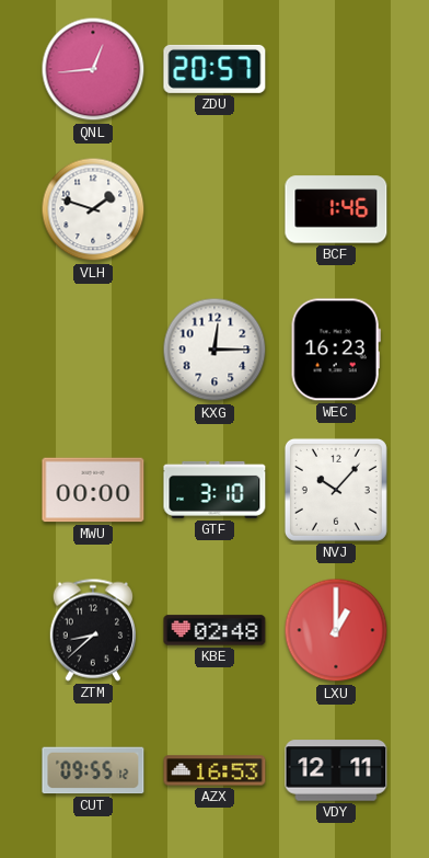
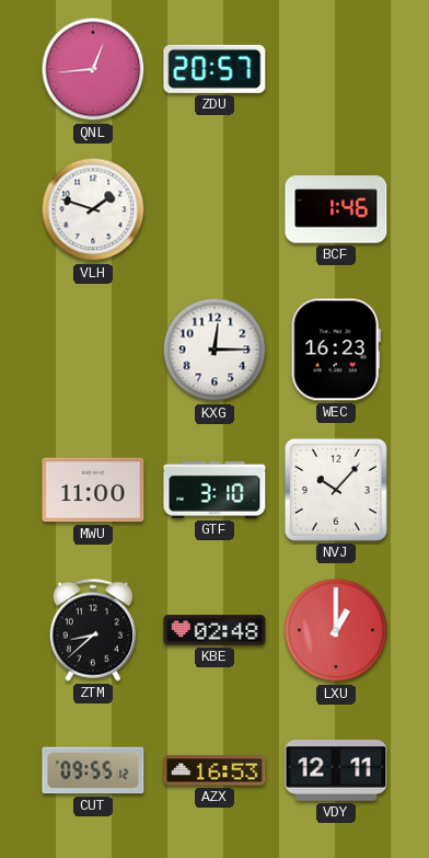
MWU: 00:00 -> 11:00
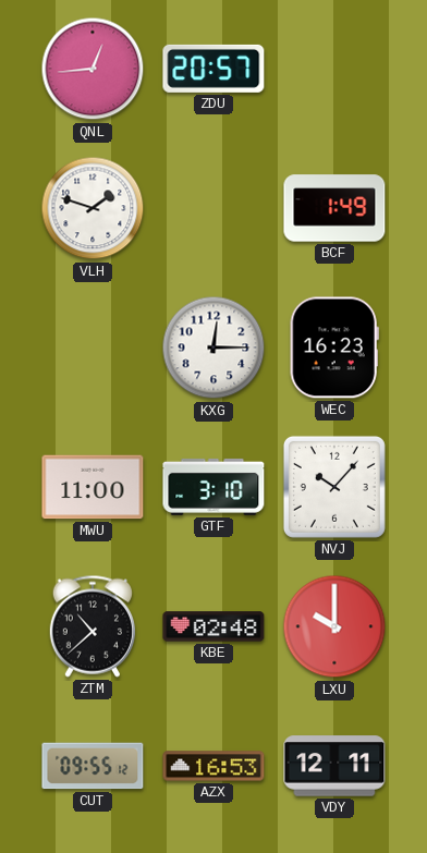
BCF: 1:46 -> 1:49
ZTM: 8:38 -> 10:38
LXU: 1:00 -> 10:00
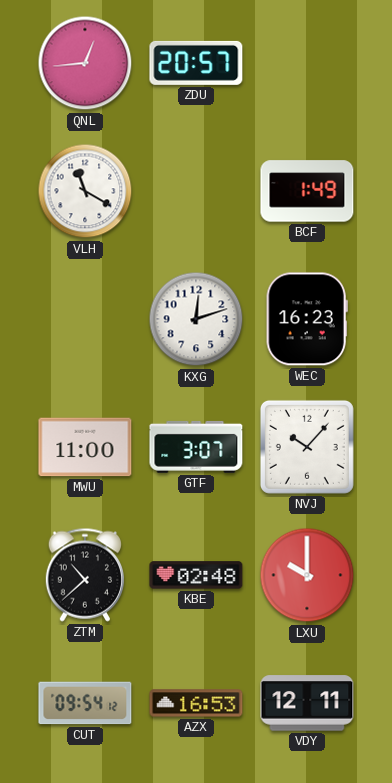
VLH: 1:48 -> 11:20
KXG: 12:15 -> 12:12
GTF: 3:10 -> 3:07
CUT: 09:55 -> 09:54
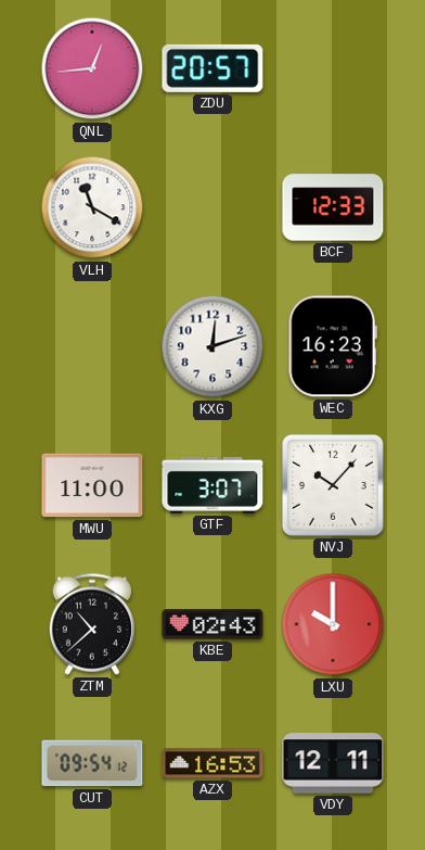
BCF: 1:49 -> 12:33
KBE: 02:48 -> 02:43
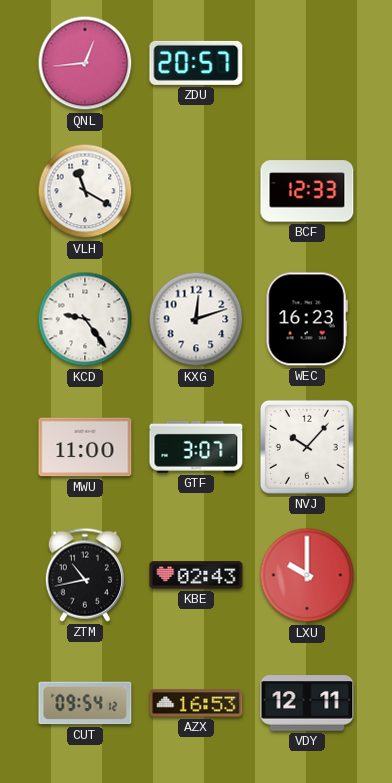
KCD: none -> 9:24
ZTM: 10:38 -> 10:43
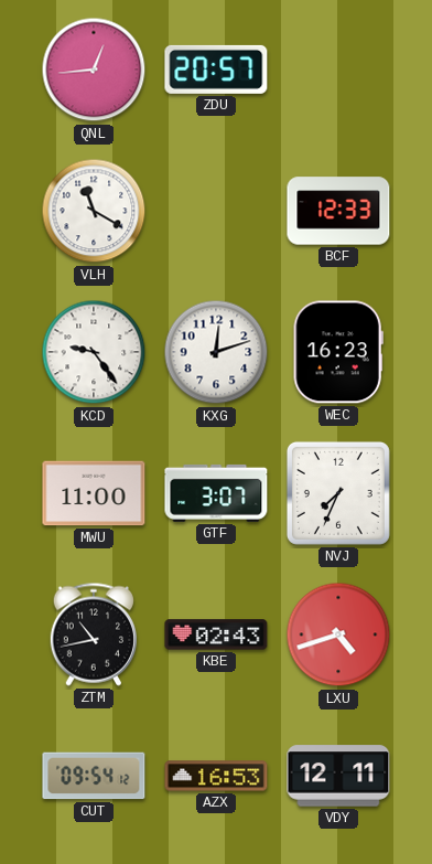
NVJ: 10:07 -> 7:34
LXU: 10:00 -> 4:42
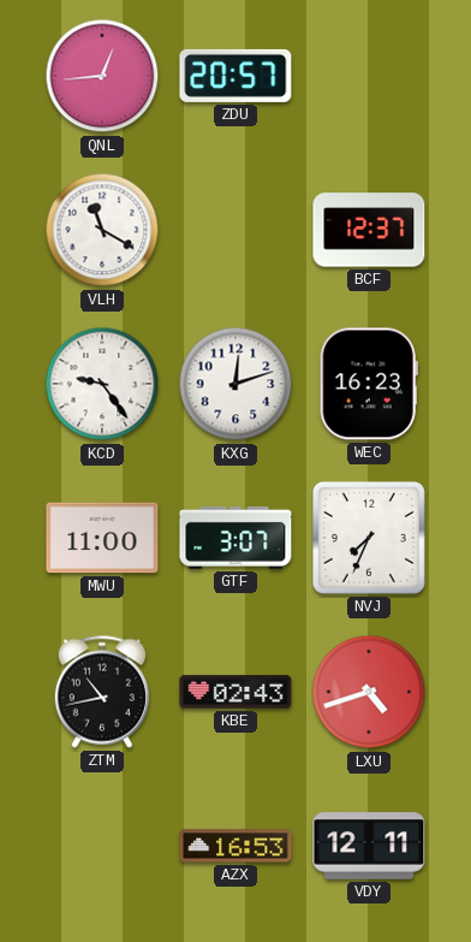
BCF: 12:33 -> 12:37
CUT: 09:54 -> none
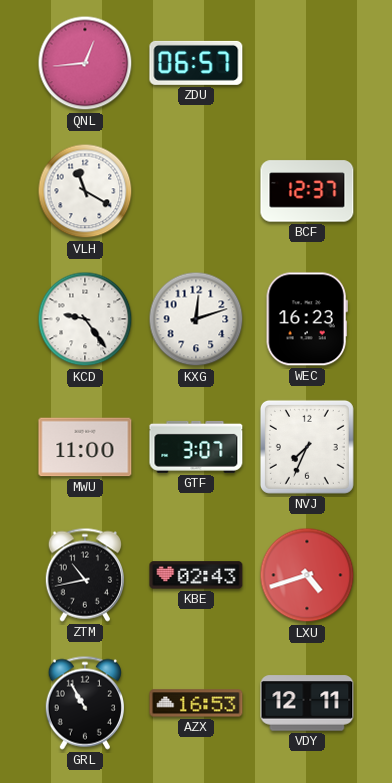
ZDU: 20:57 -> 06:57
GRL: none -> 10:55
